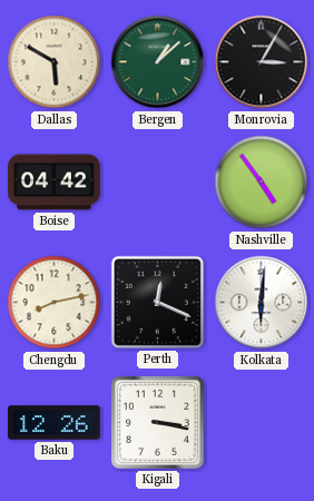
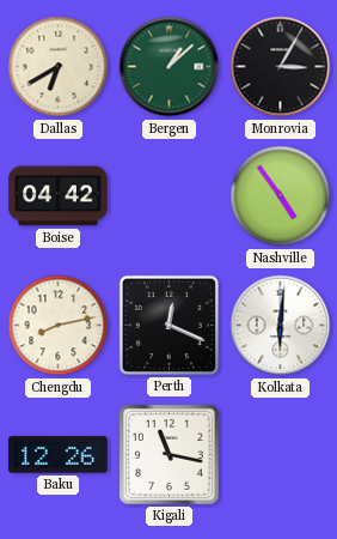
Dallas: 5:50 -> 6:40
Kigali: 3:17 -> 11:17
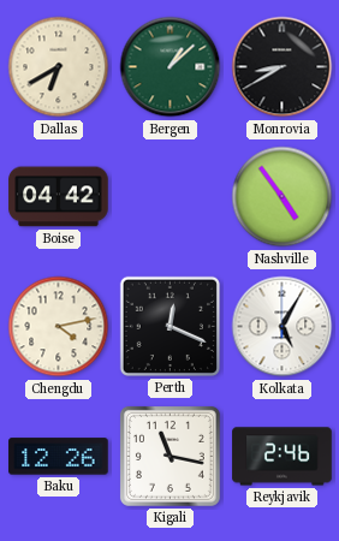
Monrovia: 3:05 -> 8:40
Chengdu: 8:13 -> 4:13
Kolkata: 6:01 -> 5:05
Reykjavik: none -> 2:46
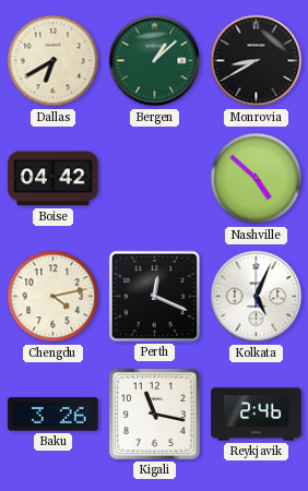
Nashville: 4:54 -> 4:52
Kolkata: 5:05 -> 5:04
Baku: 12:26 -> 3:26
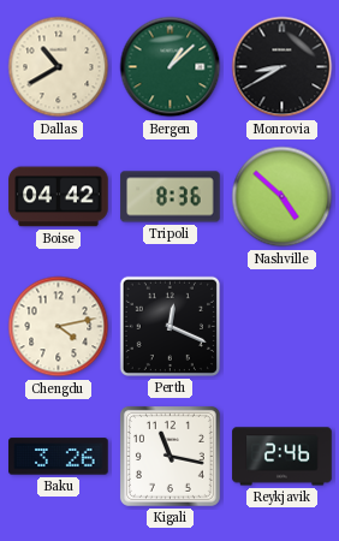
Dallas: 6:40 -> 10:40
Tripoli: none -> 8:36
Kolkata: 5:04 -> none
